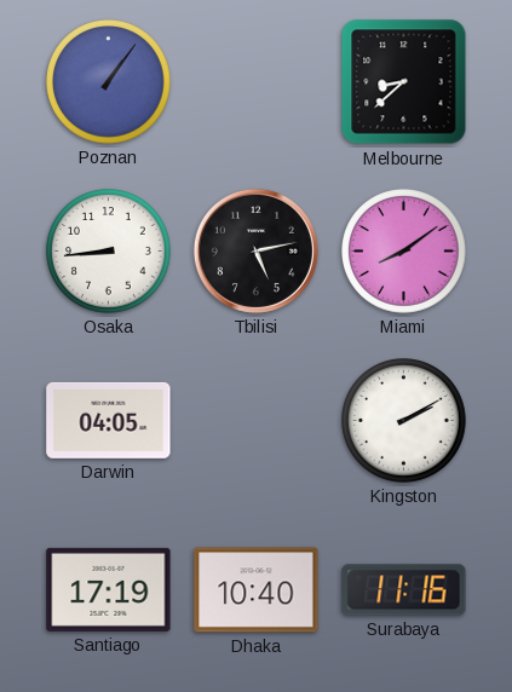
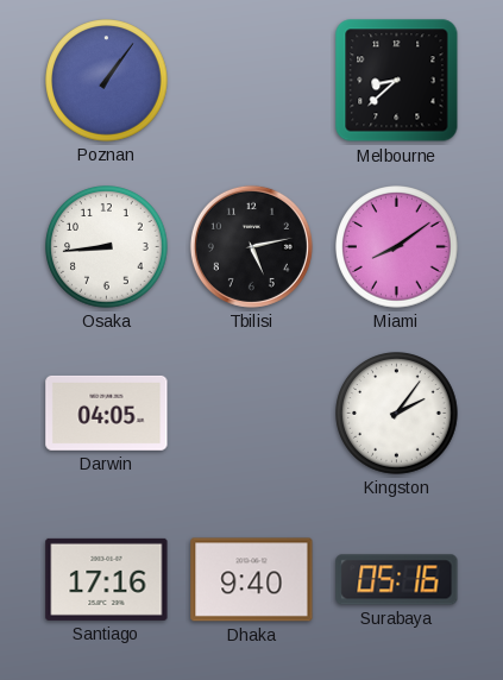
Kingston: 2:10 -> 2:06
Santiago: 17:19 -> 17:16
Dhaka: 10:40 -> 9:40
Surabaya: 11:16 -> 05:16
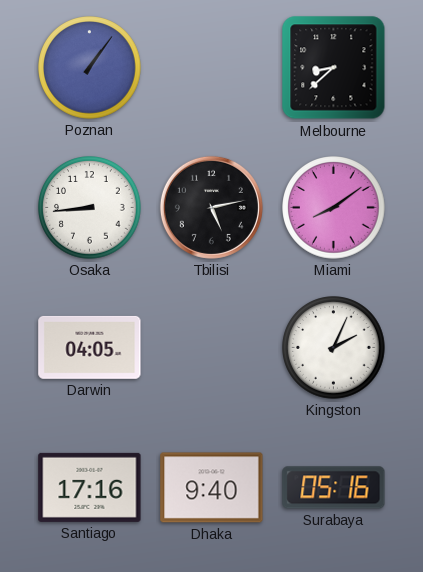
Kingston: 2:06 -> 2:04
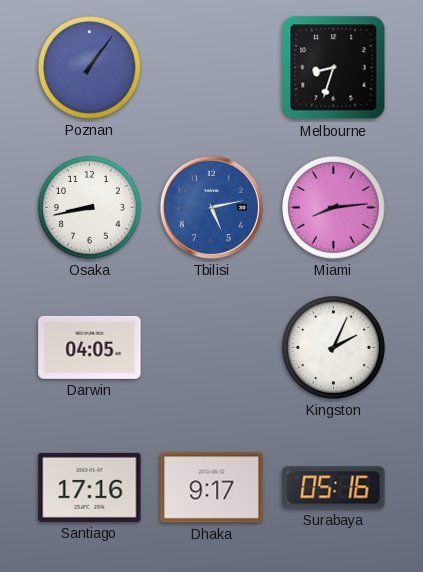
Melbourne: 8:38 -> 8:33
Osaka: 8:44 -> 8:43
Tbilisi dial: black -> blue
Miami: 8:09 -> 8:14
Dhaka: 9:40 -> 9:17
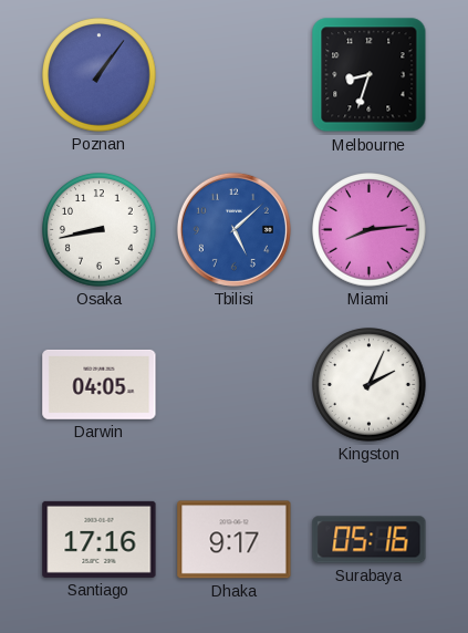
Tbilisi: 5:13 -> 5:08
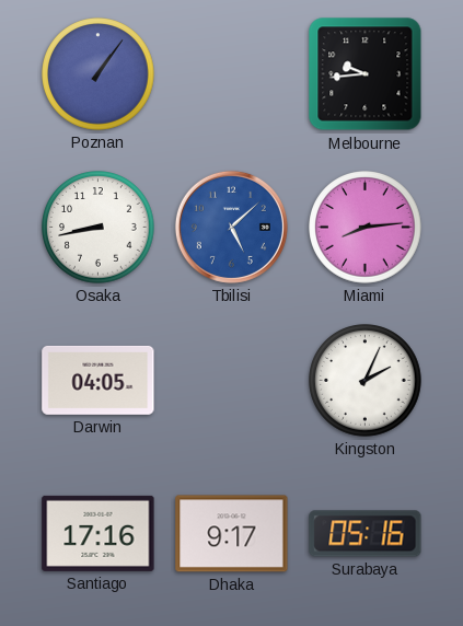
Melbourne: 8:33 -> 9:44
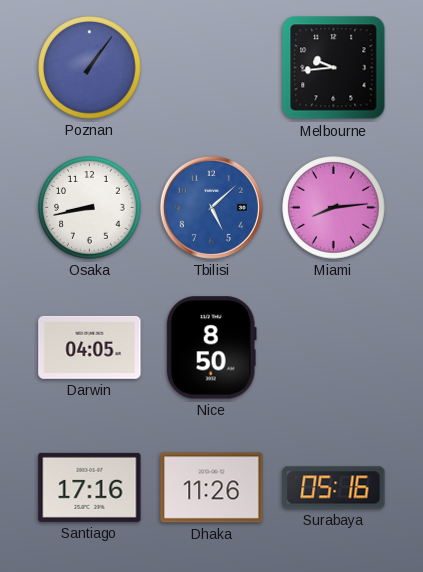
Nice: none -> 8:50
Kingston: 2:04 -> none
Dhaka: 9:17 -> 11:26
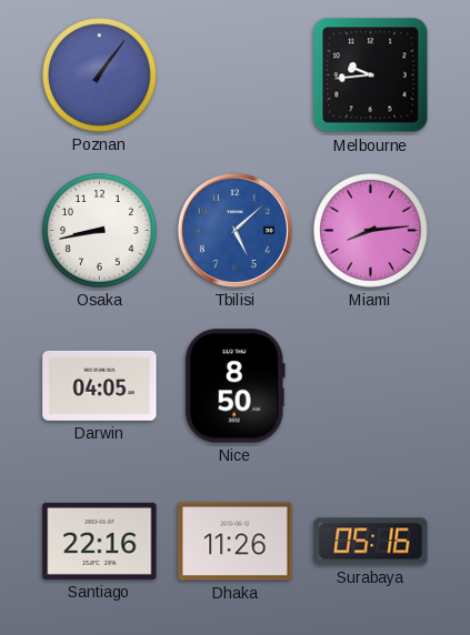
Santiago: 17:16 -> 22:16
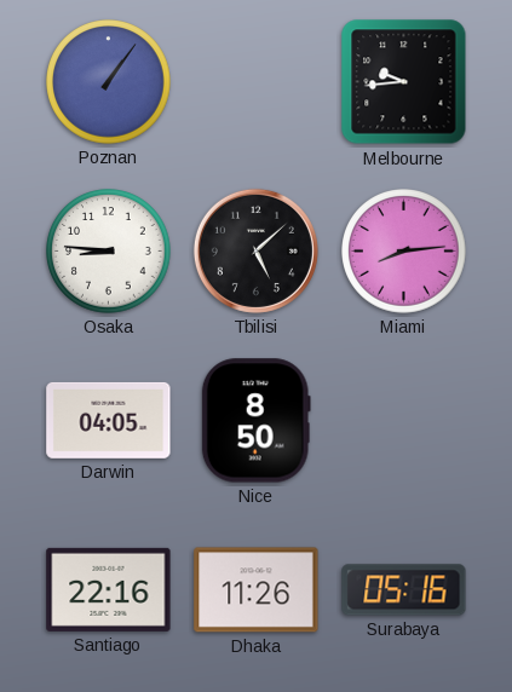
Osaka: 8:43 -> 8:46
Tbilisi dial: blue -> black
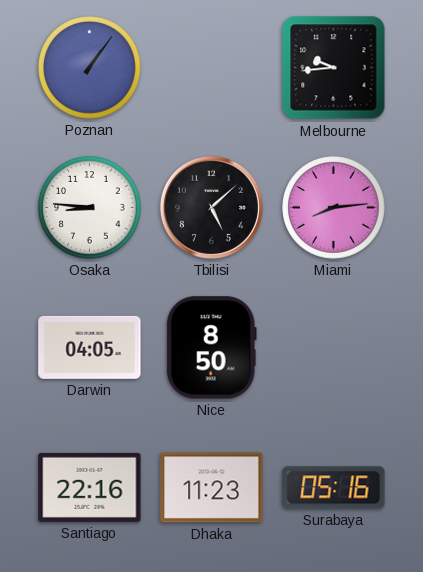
Dhaka: 11:26 -> 11:23
